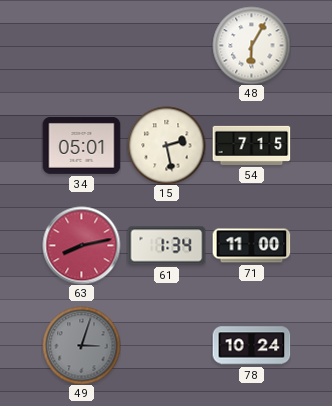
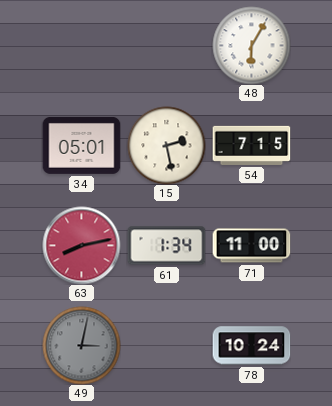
49: 3:03 -> 3:02
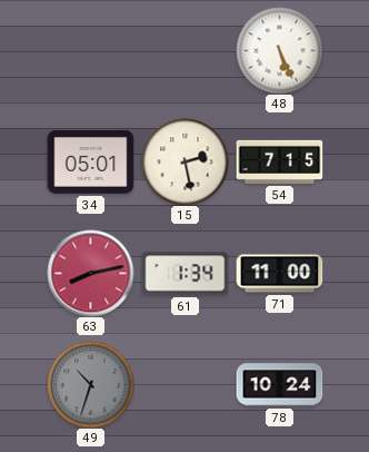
48: 6:05 -> 5:26
49: 3:02 -> 10:33
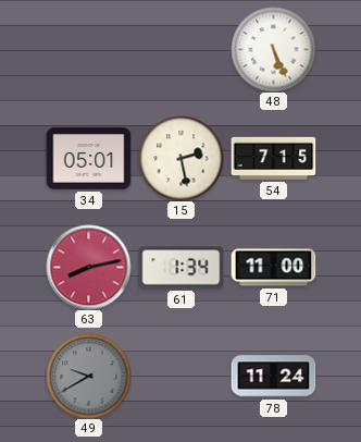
49: 10:33 -> 9:40
78: 10:24 -> 11:24
